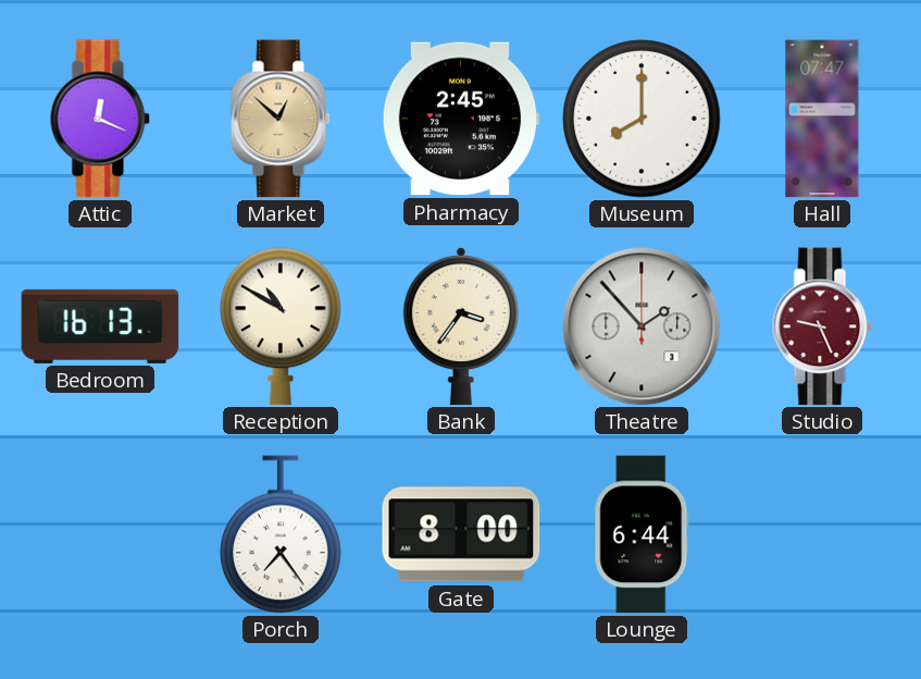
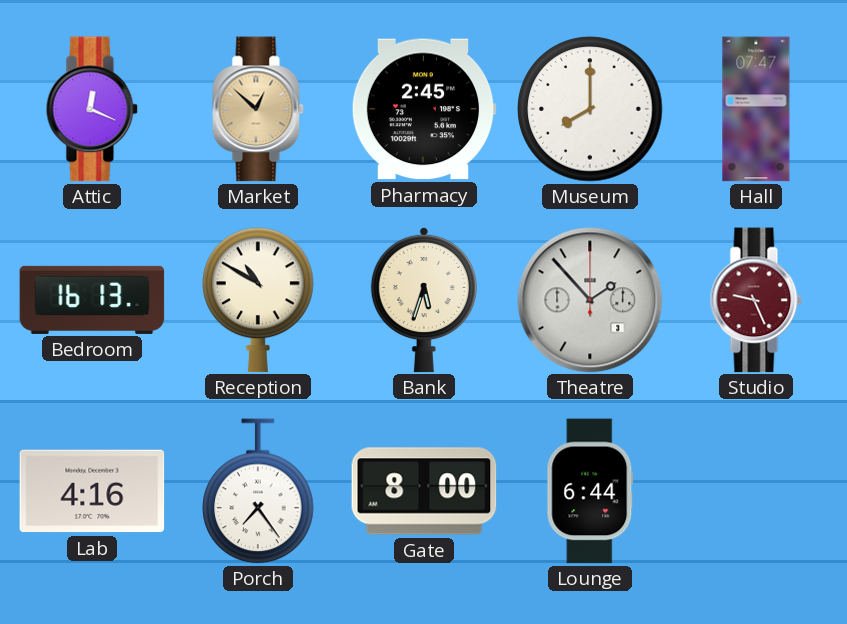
Bank: 3:36 -> 5:33
Lab: none -> 4:16
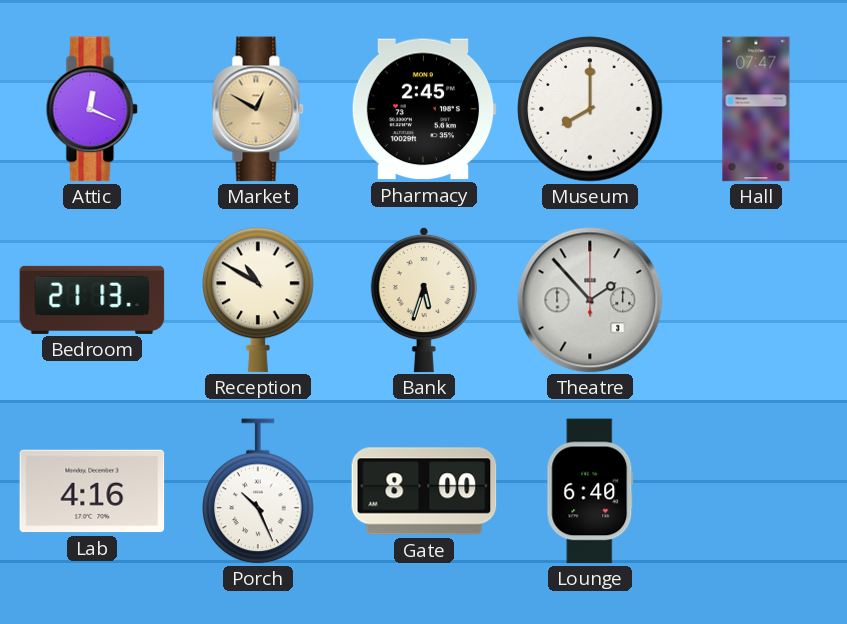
Market: 12:52 -> 12:50
Bedroom: 16:13 -> 21:13
Studio: 9:26 -> none
Porch: 7:24 -> 10:26
Lounge: 6:44 -> 6:40
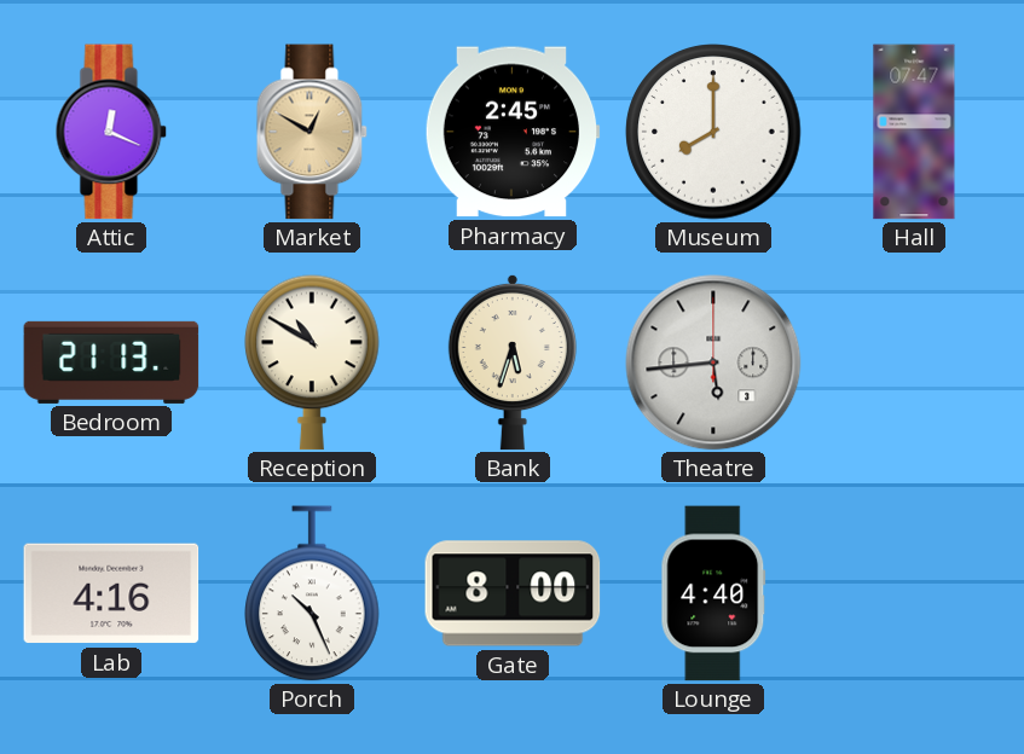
Theatre: 1:53 -> 5:44
Lounge: 6:40 -> 4:40
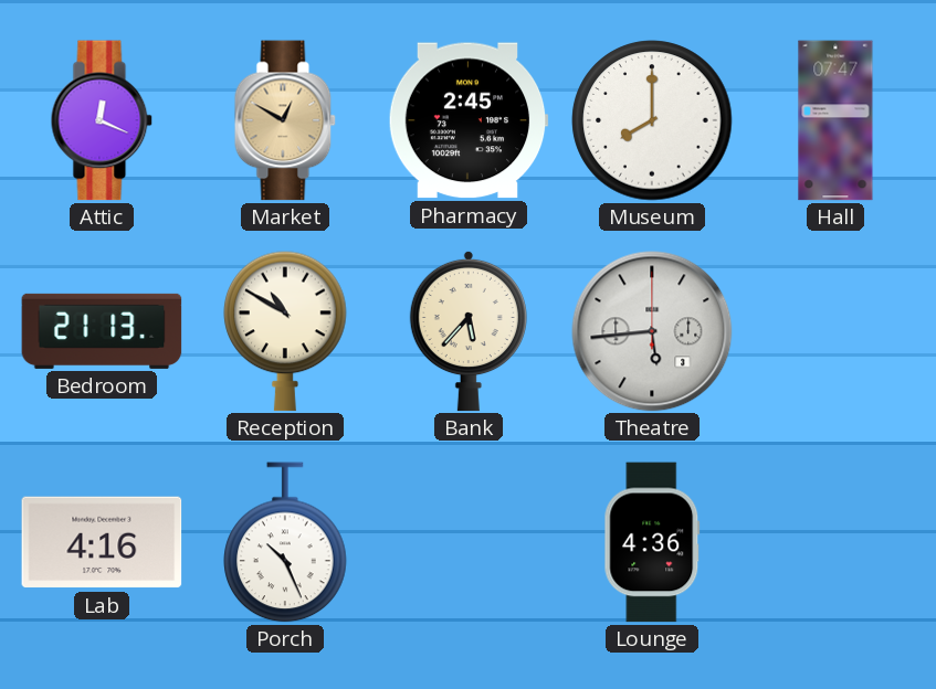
Bank: 5:33 -> 5:37
Gate: 8:00 -> none
Lounge: 4:40 -> 4:36
